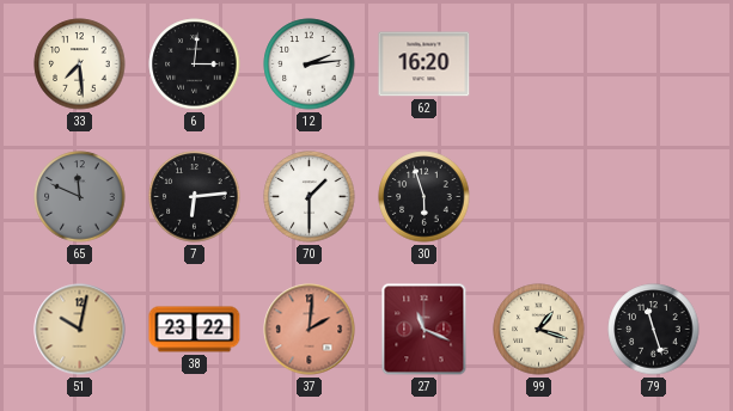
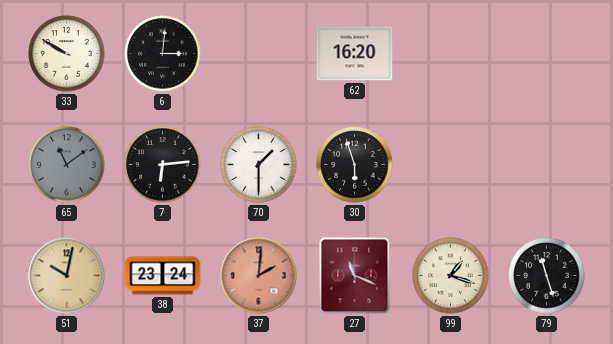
33: 7:29 -> 9:50
12: 2:14 -> none
65: 11:49 -> 11:09
38: 23:22 -> 23:24
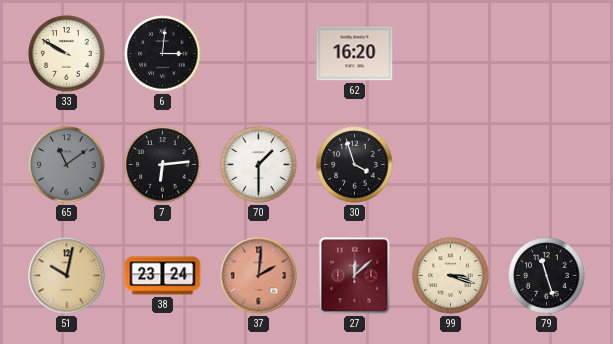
30: 5:57 -> 3:57
27: 11:19 -> 12:08
99: 1:18 -> 3:18
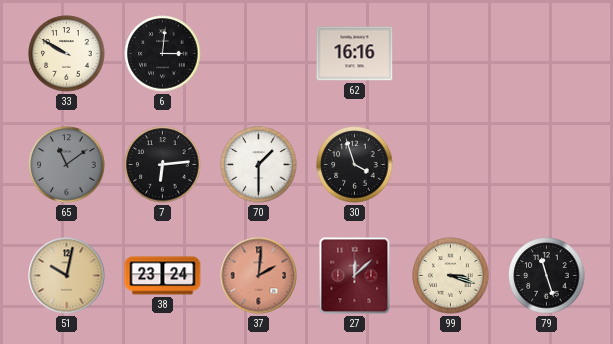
62: 16:20 -> 16:16
